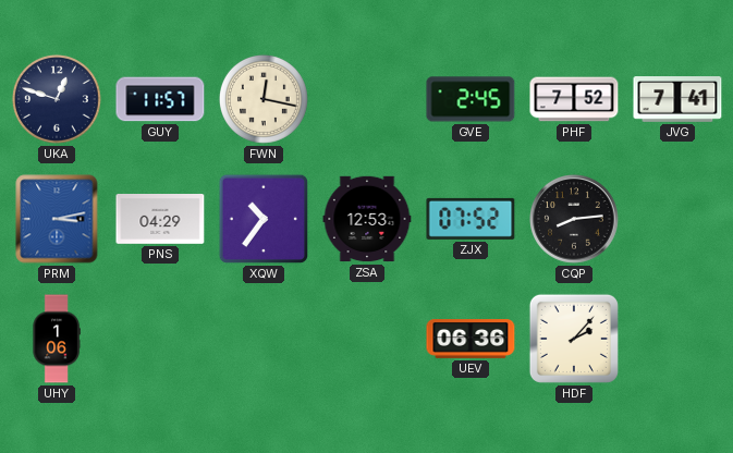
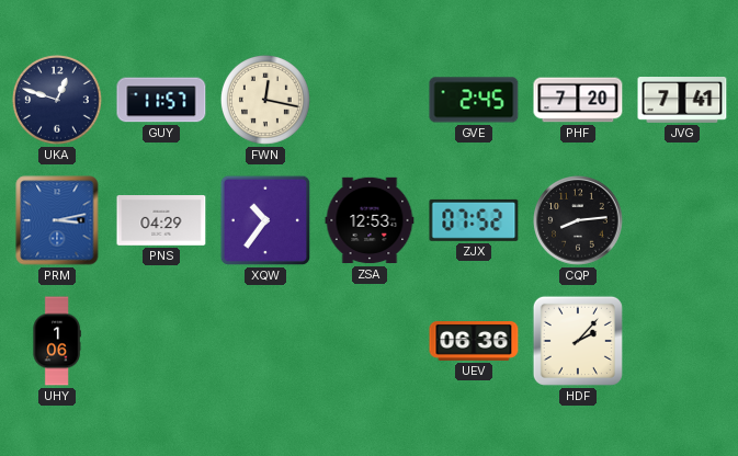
PHF: 7:52 -> 7:20
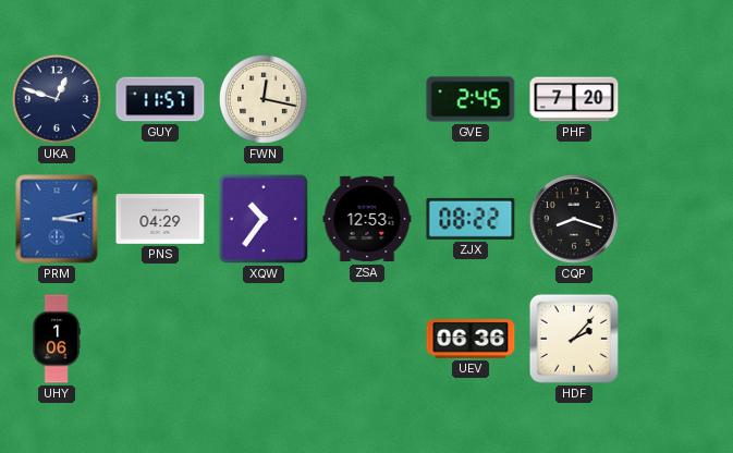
JVG: 7:41 -> none
ZJX: 07:52 -> 08:22
CQP: 8:14 -> 8:18
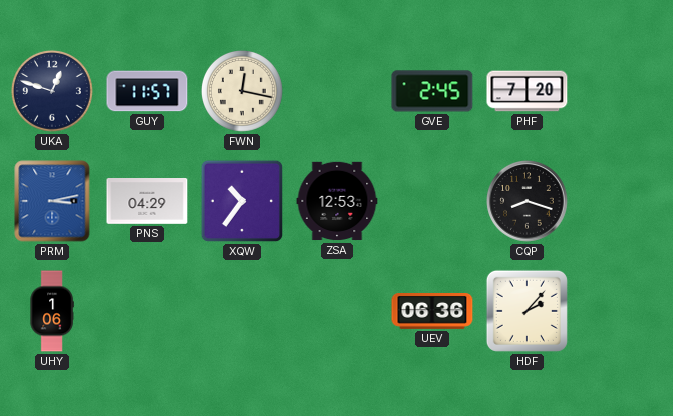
ZJX: 08:22 -> none
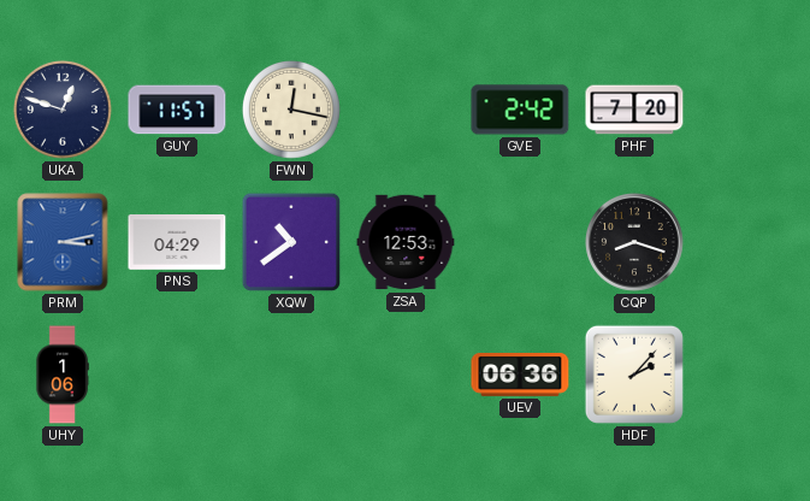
GVE: 2:45 -> 2:42
XQW: 10:36 -> 10:39
